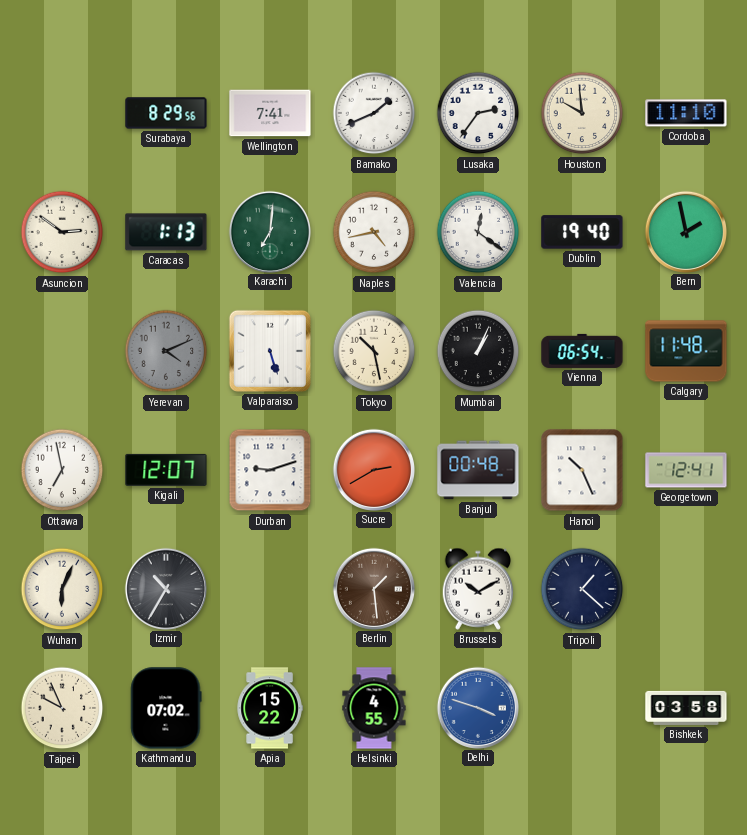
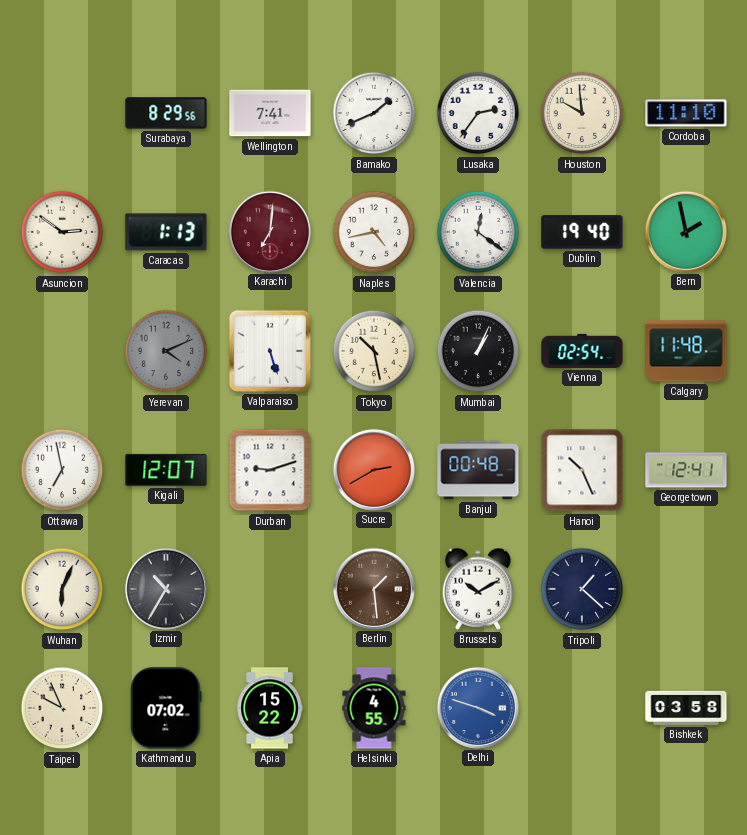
Karachi dial: green -> burgundy
Vienna: 06:54 -> 02:54
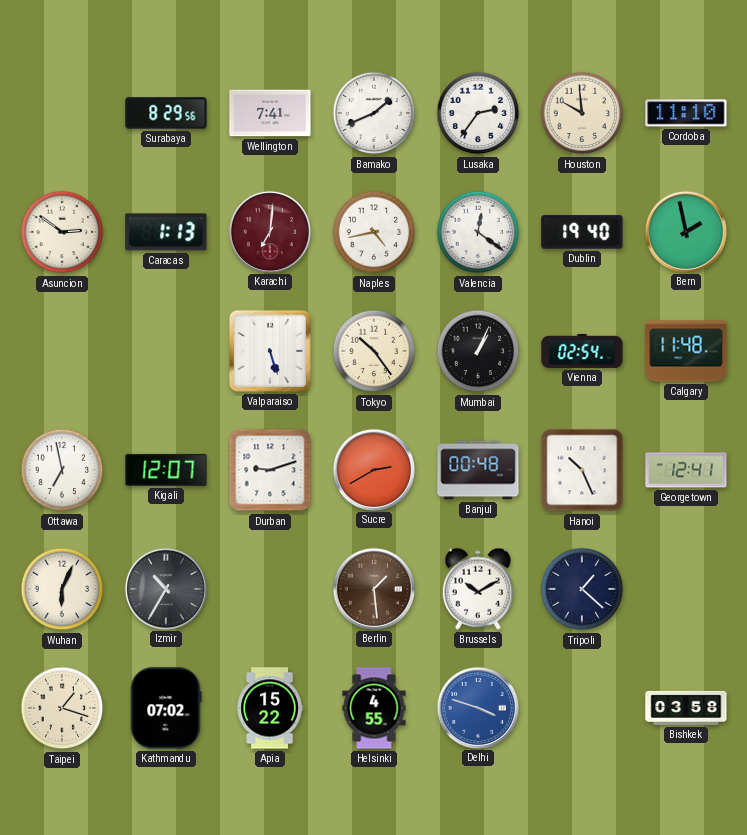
Yerevan: 4:11 -> none
Tokyo: 10:28 -> 10:24
Taipei: 9:56 -> 1:18
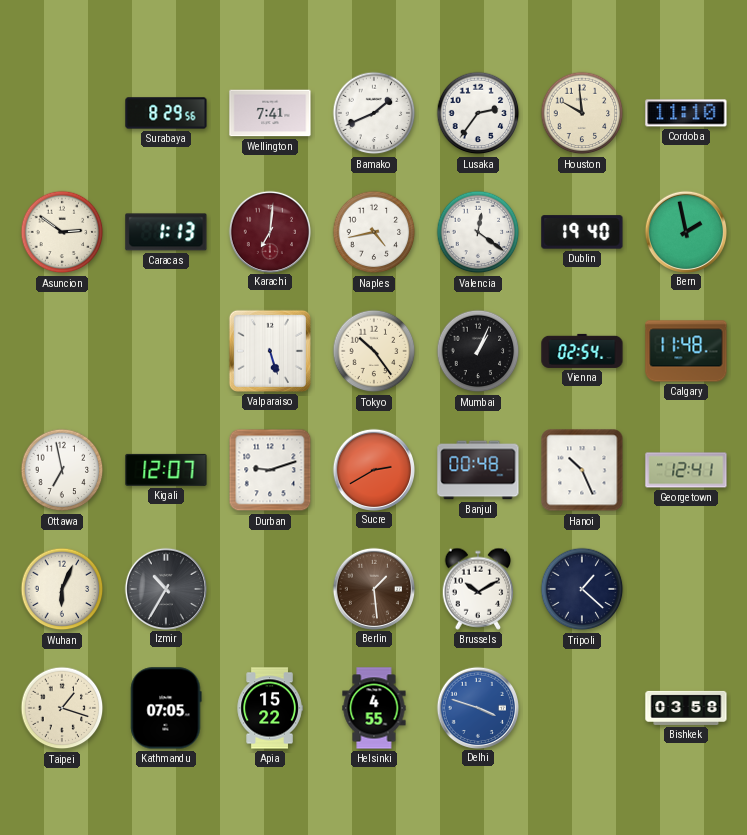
Kathmandu: 07:02 -> 07:05
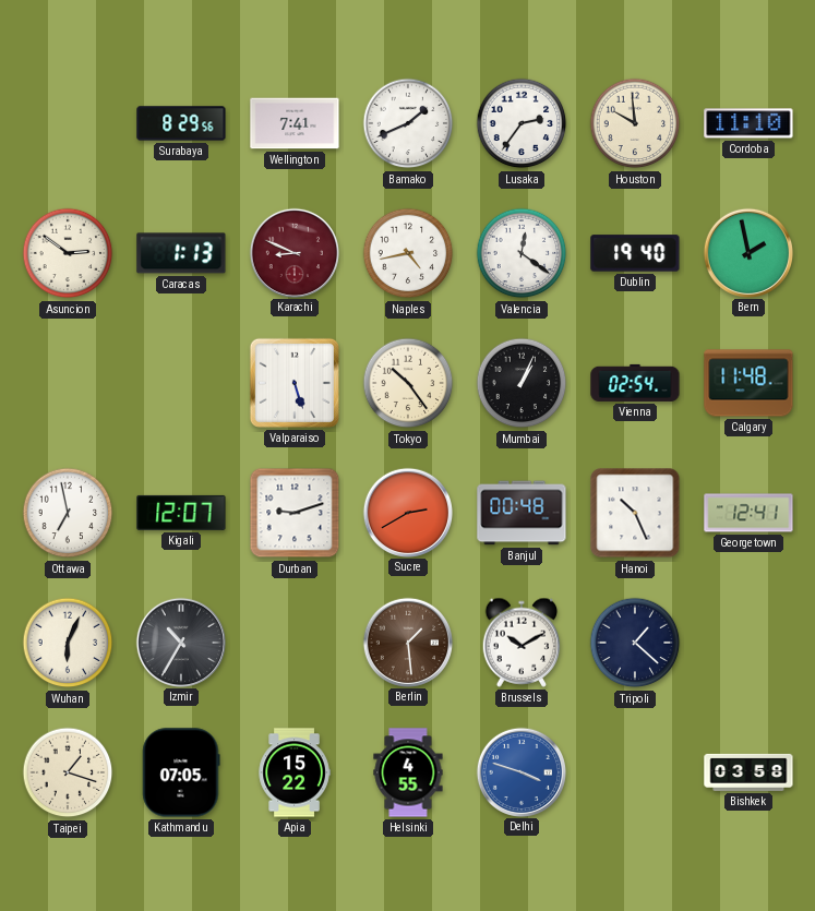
Karachi: 7:01 -> 8:49
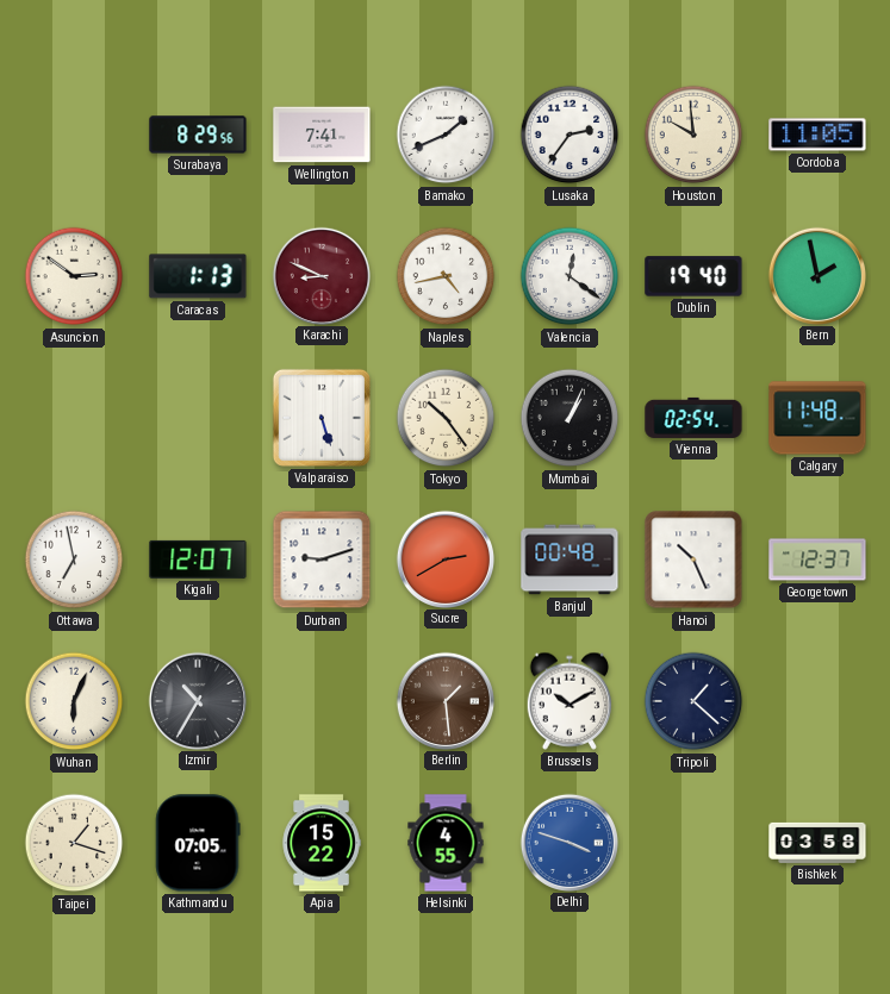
Cordoba: 11:10 -> 11:05
Georgetown: 12:41 -> 12:37
